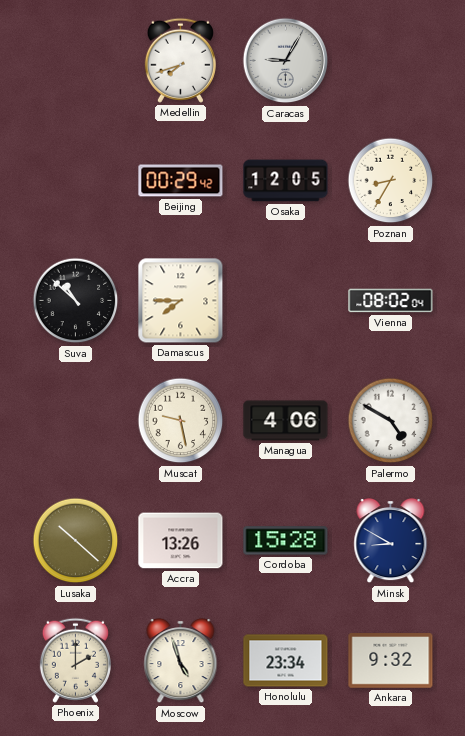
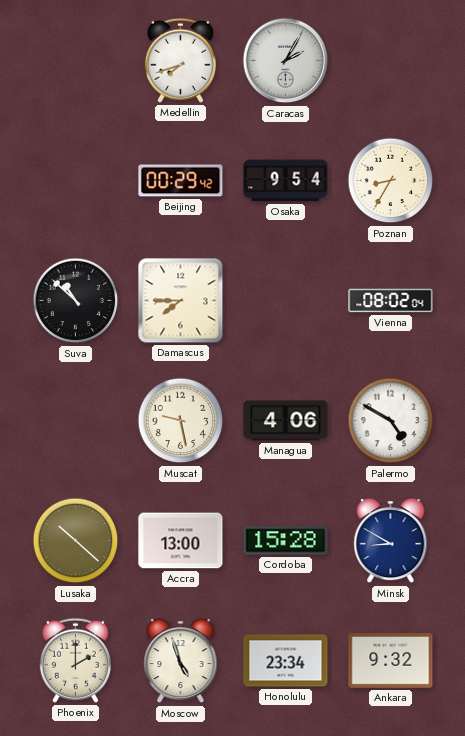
Caracas: 9:05 -> 2:05
Osaka: 12:05 -> 9:54
Accra: 13:26 -> 13:00
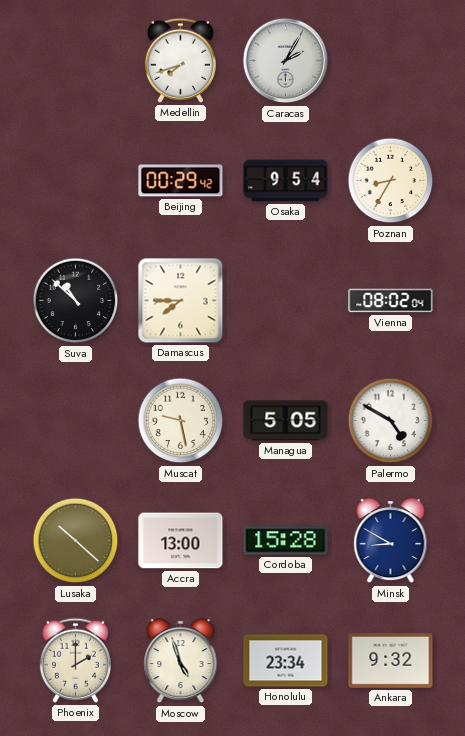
Managua: 4:06 -> 5:05
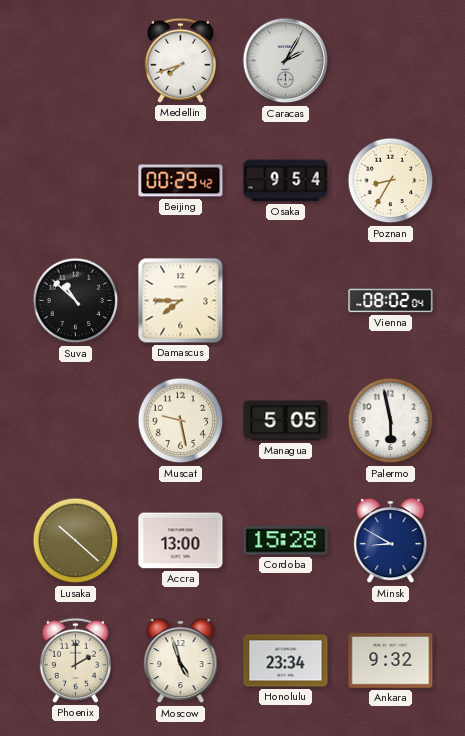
Palermo: 4:50 -> 5:58
